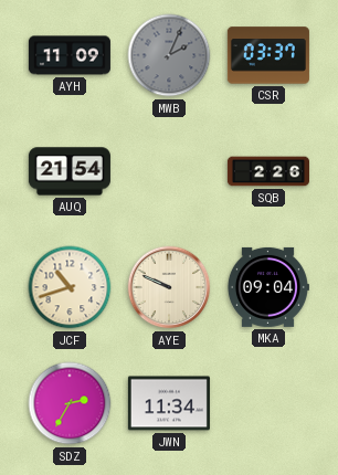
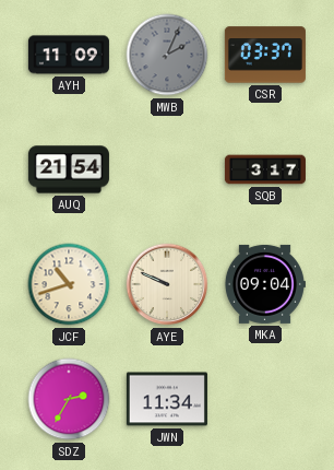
SQB: 2:26 -> 3:17
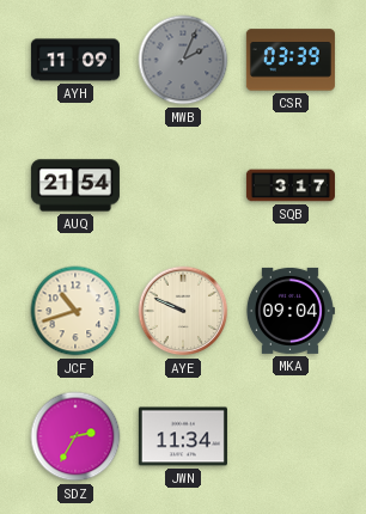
CSR: 03:37 -> 03:39
